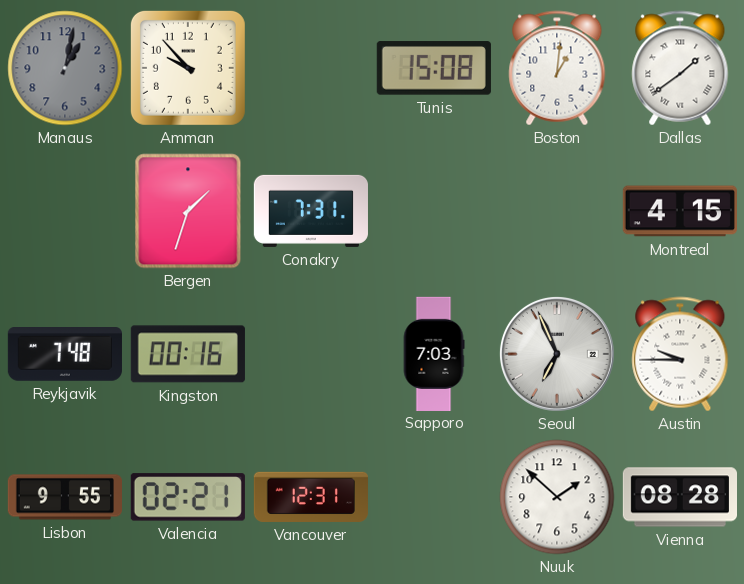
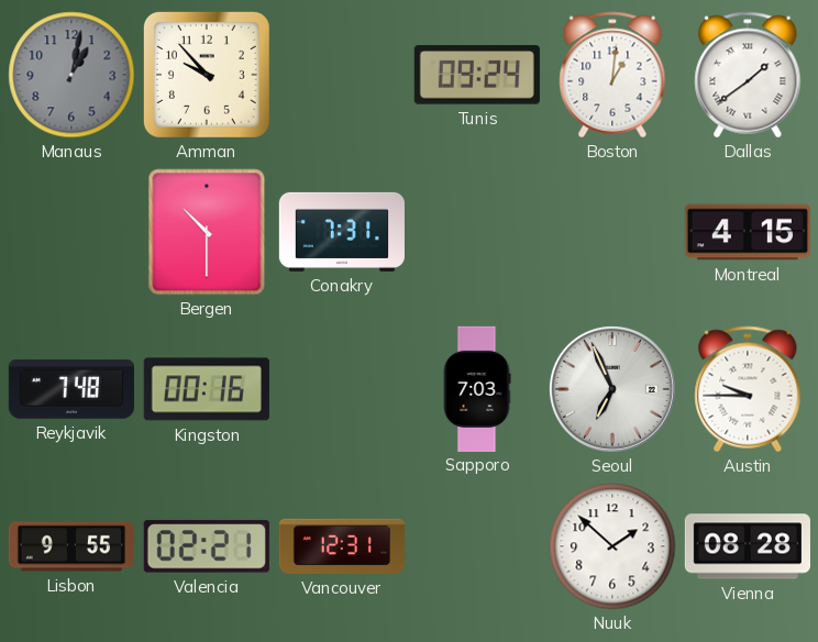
Tunis: 15:08 -> 09:24
Bergen: 1:33 -> 10:30
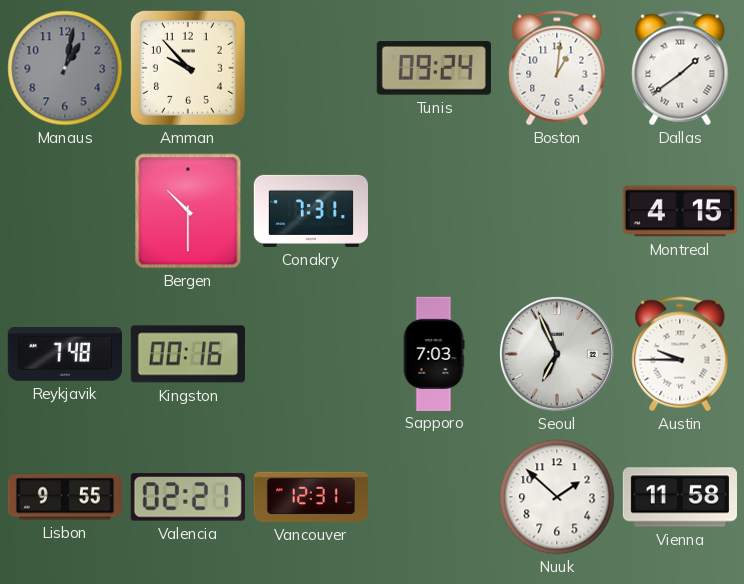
Vienna: 08:28 -> 11:58
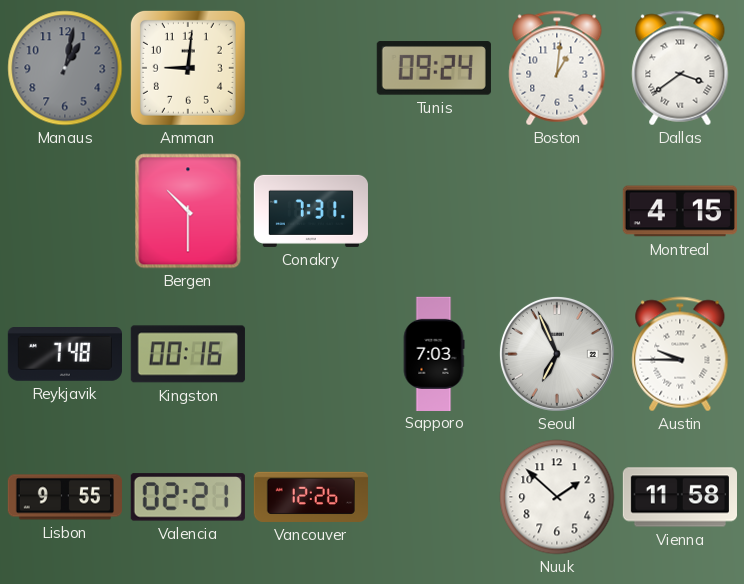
Amman: 9:53 -> 9:01
Dallas: 1:39 -> 3:39
Vancouver: 12:31 -> 12:26
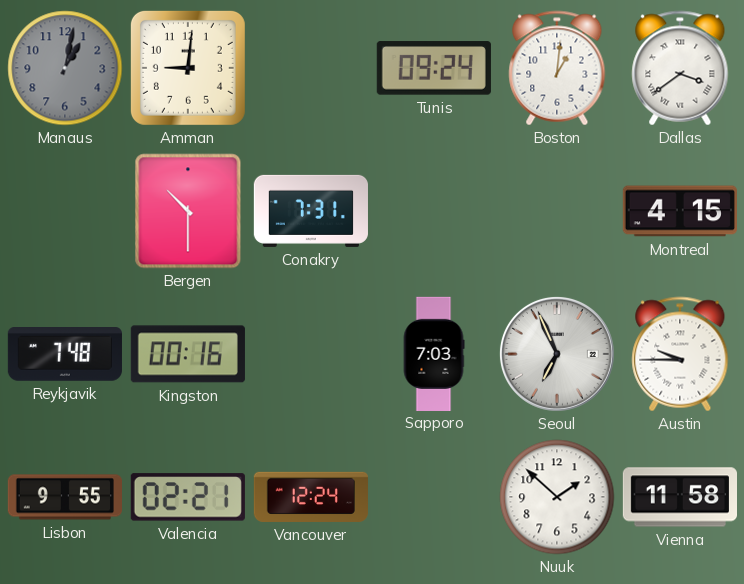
Vancouver: 12:26 -> 12:24
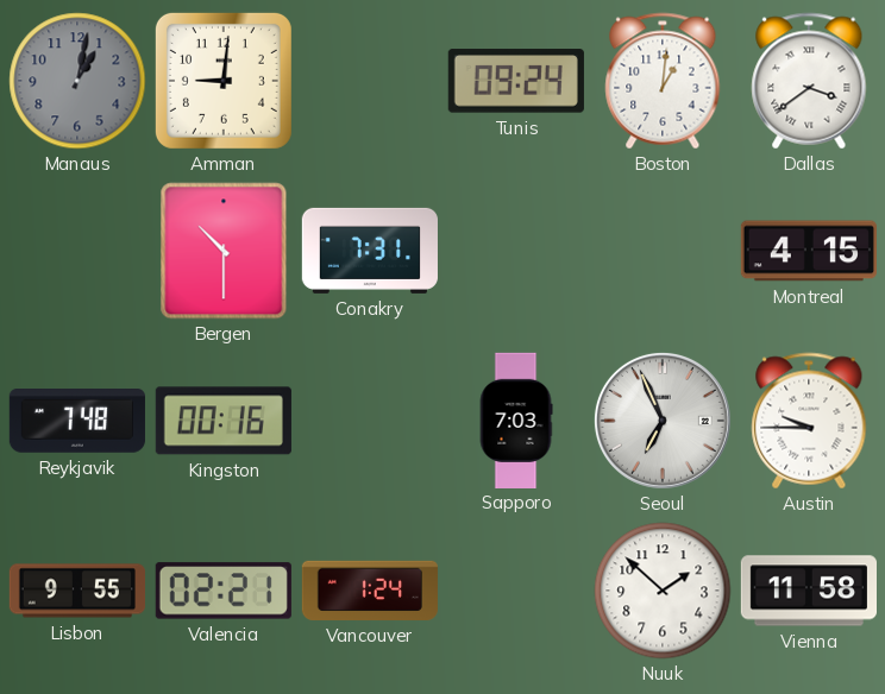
Vancouver: 12:24 -> 1:24
